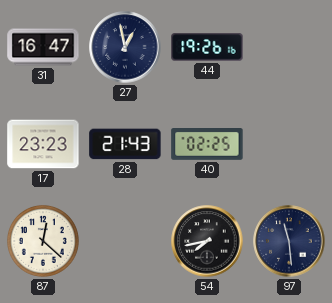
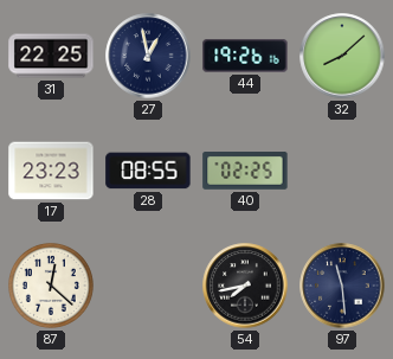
31: 16:47 -> 22:25
32: none -> 8:08
28: 21:43 -> 08:55
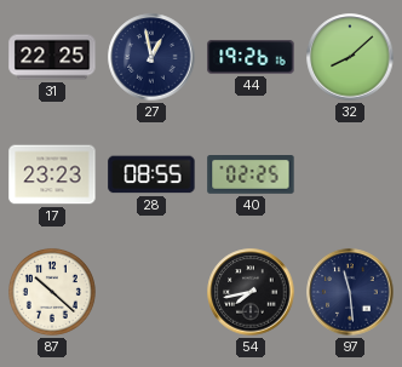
87: 12:22 -> 10:22
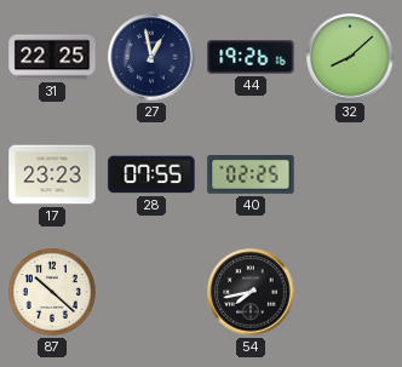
28: 08:55 -> 07:55
97: 11:29 -> none
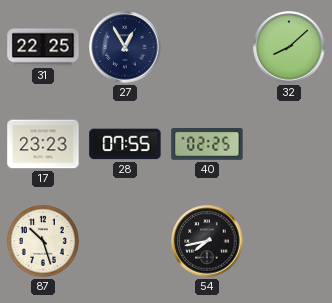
27: 12:58 -> 12:55
44: 19:26 -> none
87: 10:22 -> 10:27
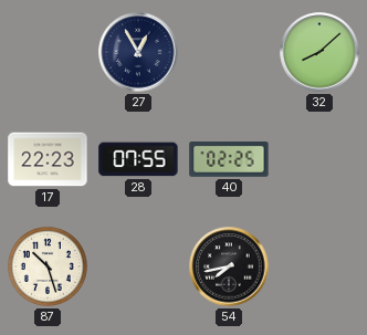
31: 22:25 -> none
17: 23:23 -> 22:23
